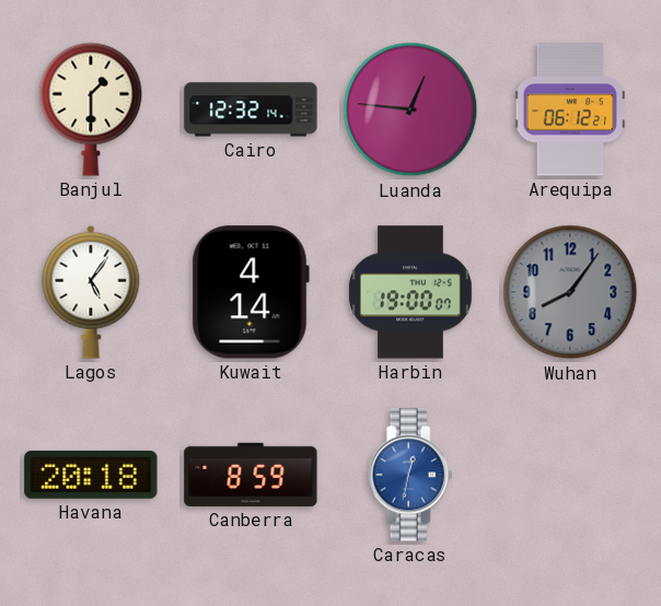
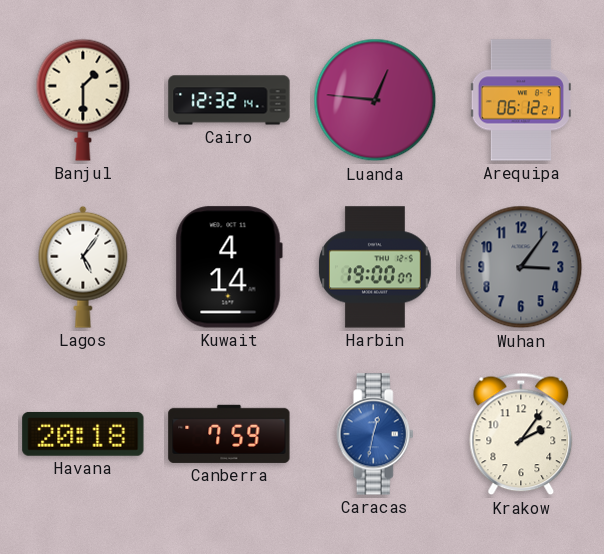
Wuhan: 8:06 -> 3:06
Canberra: 8:59 -> 7:59
Krakow: none -> 2:06
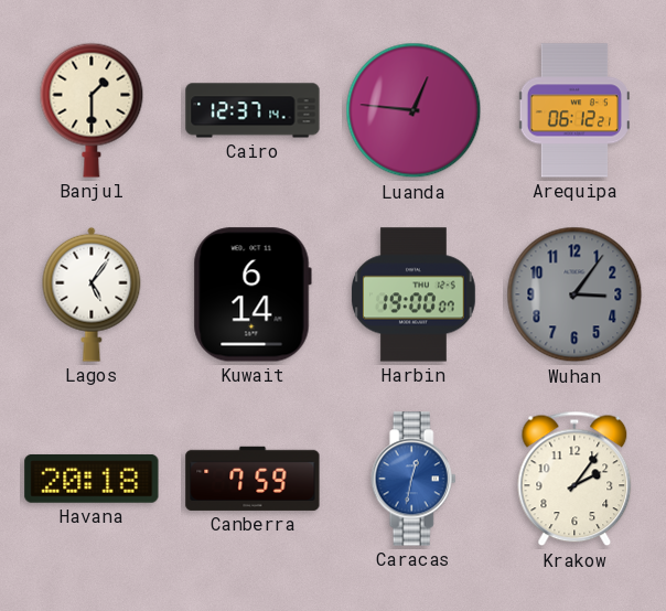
Cairo: 12:32 -> 12:37
Kuwait: 4:14 -> 6:14
